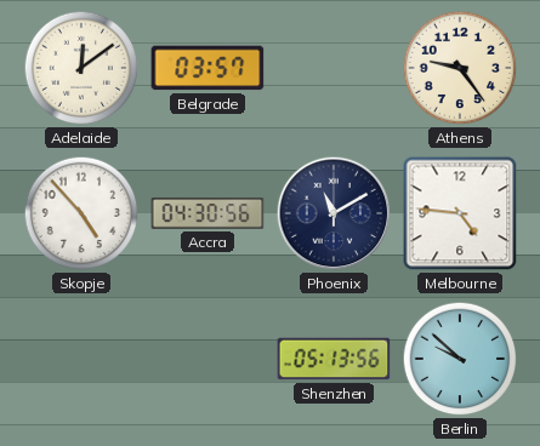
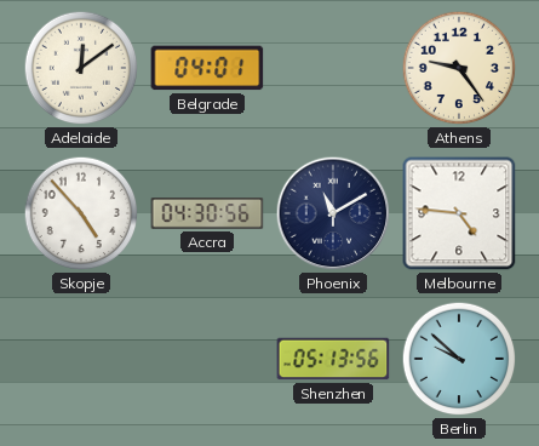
Belgrade: 03:57 -> 04:01
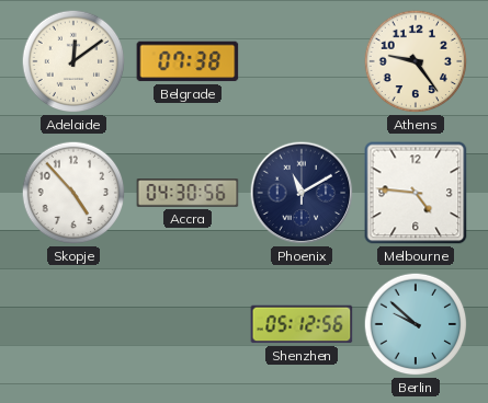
Belgrade: 04:01 -> 07:38
Shenzhen: 05:13 -> 05:12
